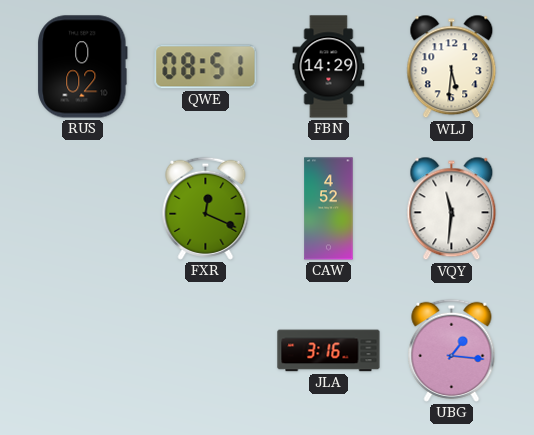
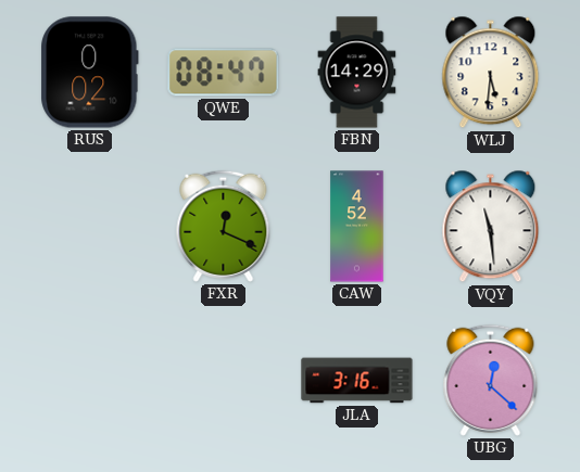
QWE: 08:51 -> 08:47
VQY: 11:31 -> 11:29
UBG: 1:16 -> 12:22
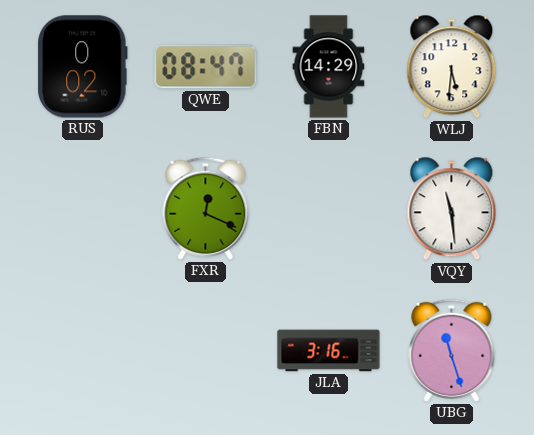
CAW: 4:52 -> none
UBG: 12:22 -> 11:27
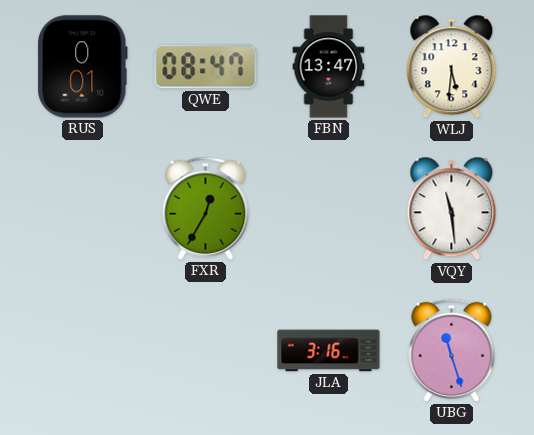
RUS: 0:02 -> 0:01
FBN: 14:29 -> 13:47
FXR: 12:19 -> 12:35
